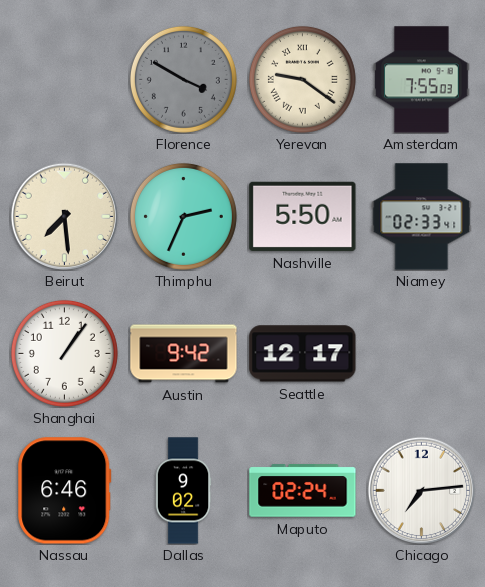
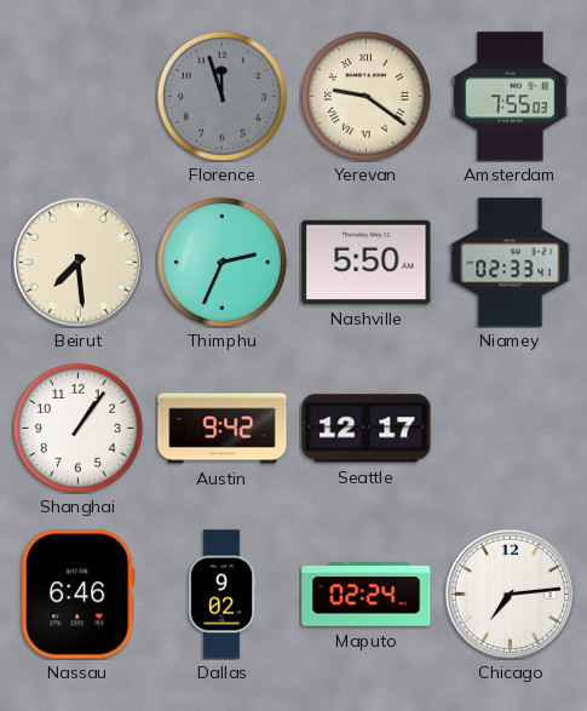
Florence: 3:50 -> 11:57
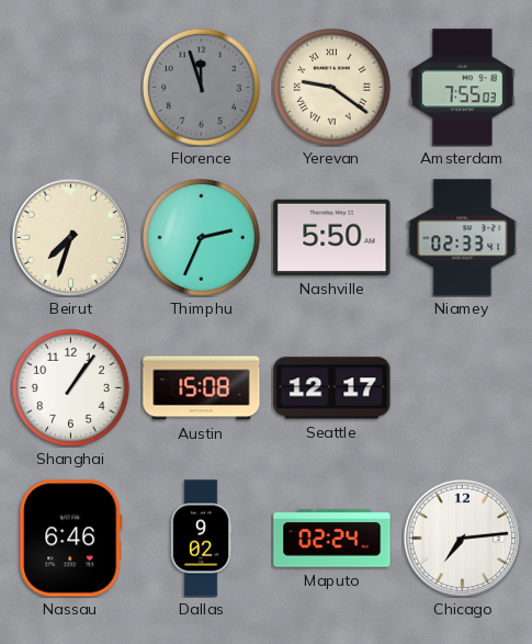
Beirut: 7:29 -> 7:33
Austin: 9:42 -> 15:08
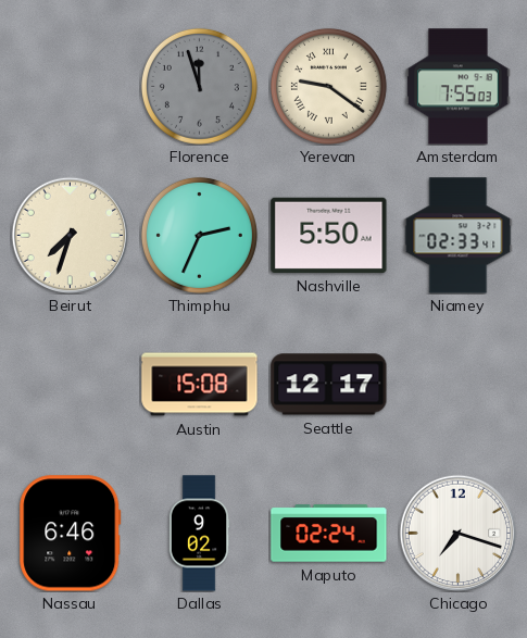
Shanghai: 1:06 -> none
Chicago: 7:14 -> 7:18
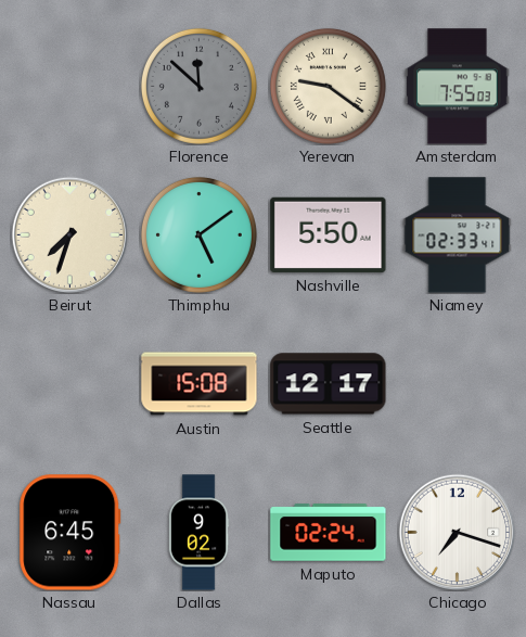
Florence: 11:57 -> 11:52
Thimphu: 2:34 -> 5:09
Nassau: 6:46 -> 6:45
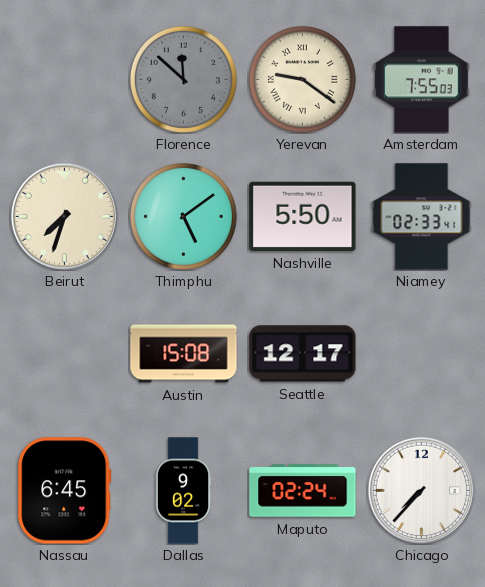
Chicago: 7:18 -> 7:37
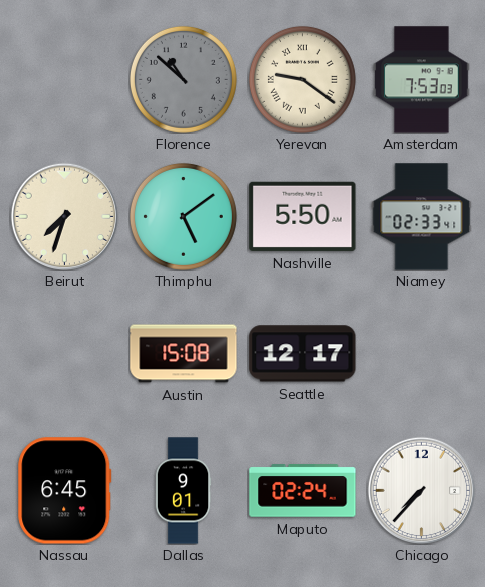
Florence: 11:52 -> 10:52
Amsterdam: 7:55 -> 7:53
Dallas: 9:02 -> 9:01
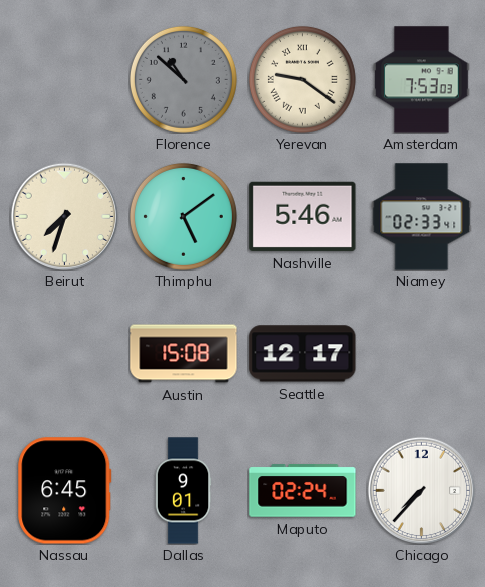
Nashville: 5:50 -> 5:46
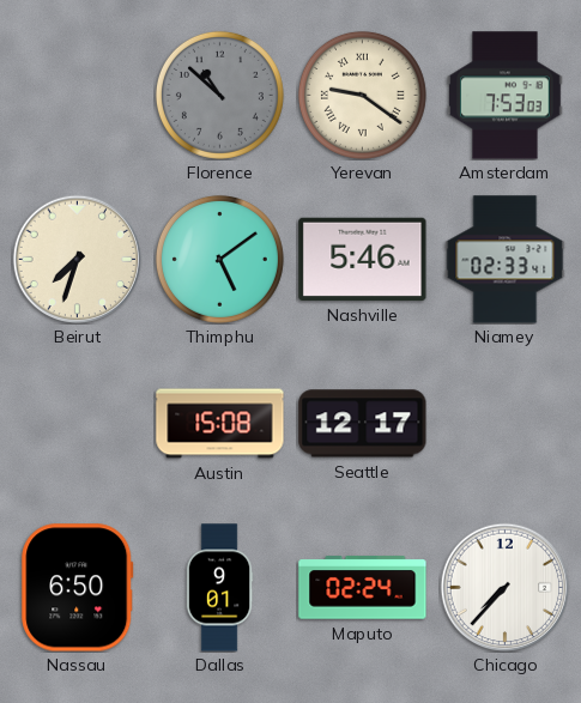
Nassau: 6:45 -> 6:50
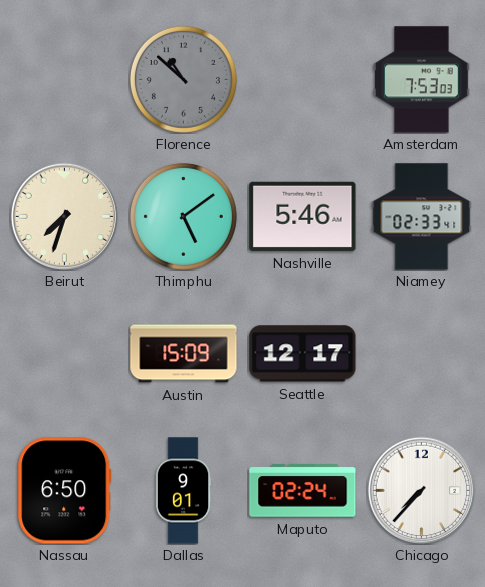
Yerevan: 9:21 -> none
Austin: 15:08 -> 15:09
